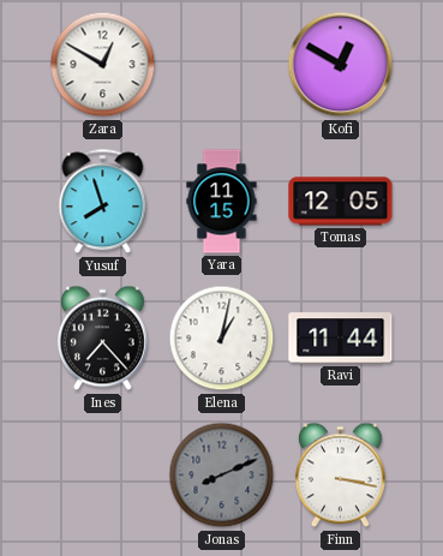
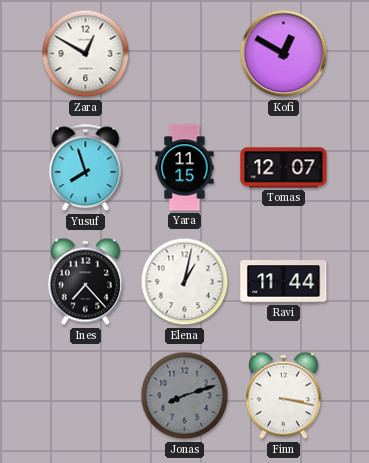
Tomas: 12:05 -> 12:07
Jonas: 8:11 -> 8:12
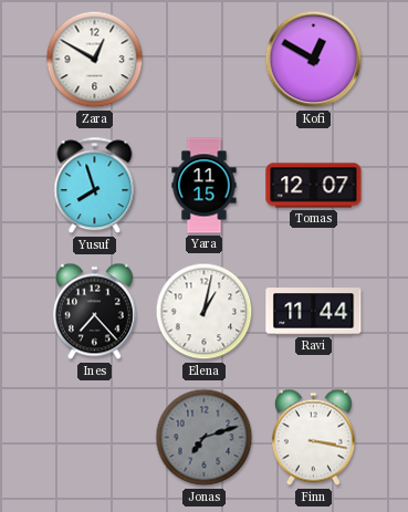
Jonas: 8:12 -> 7:12
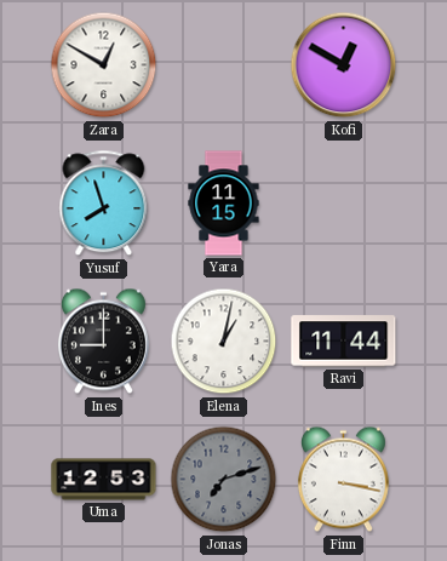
Tomas: 12:07 -> none
Ines: 7:23 -> 9:00
Uma: none -> 12:53
